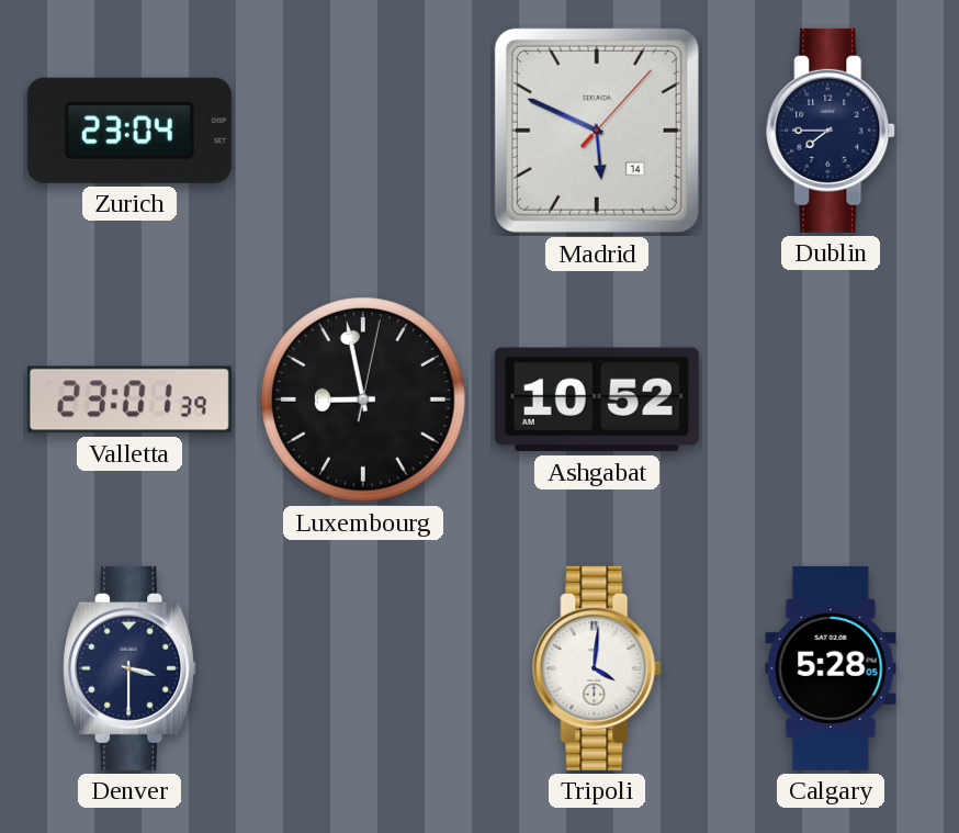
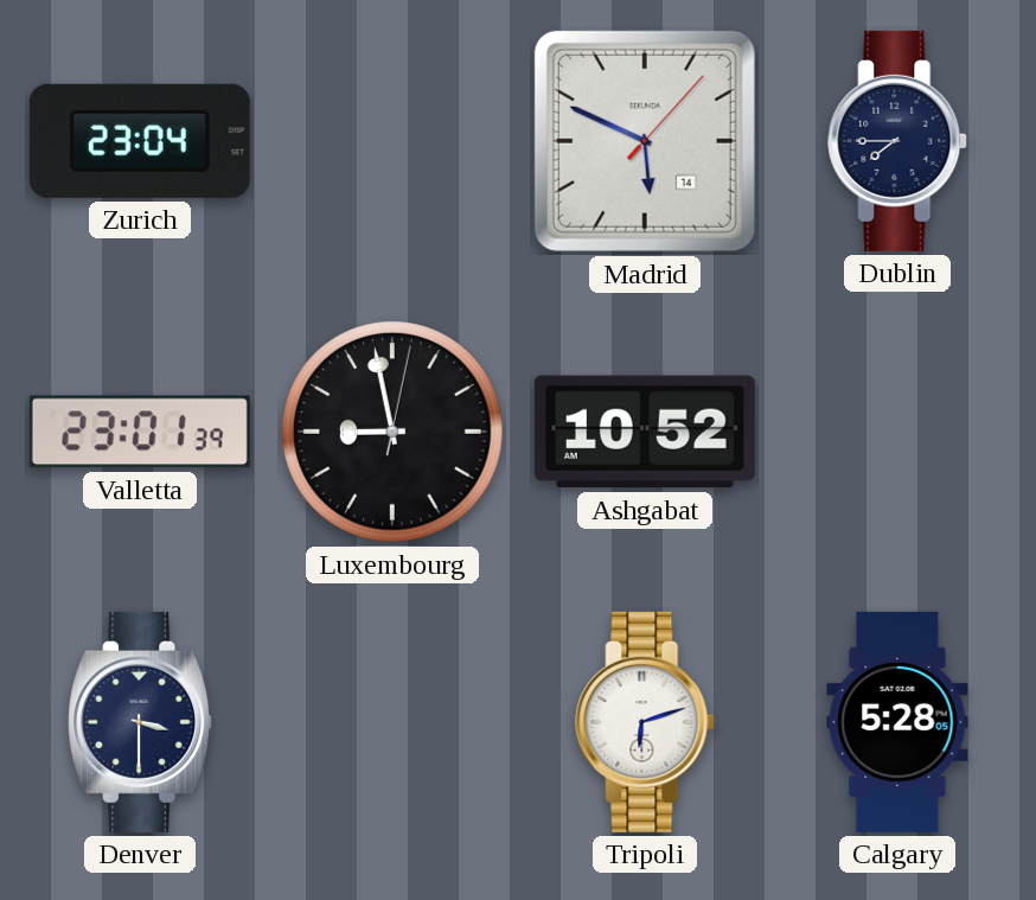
Tripoli: 4:01 -> 6:12
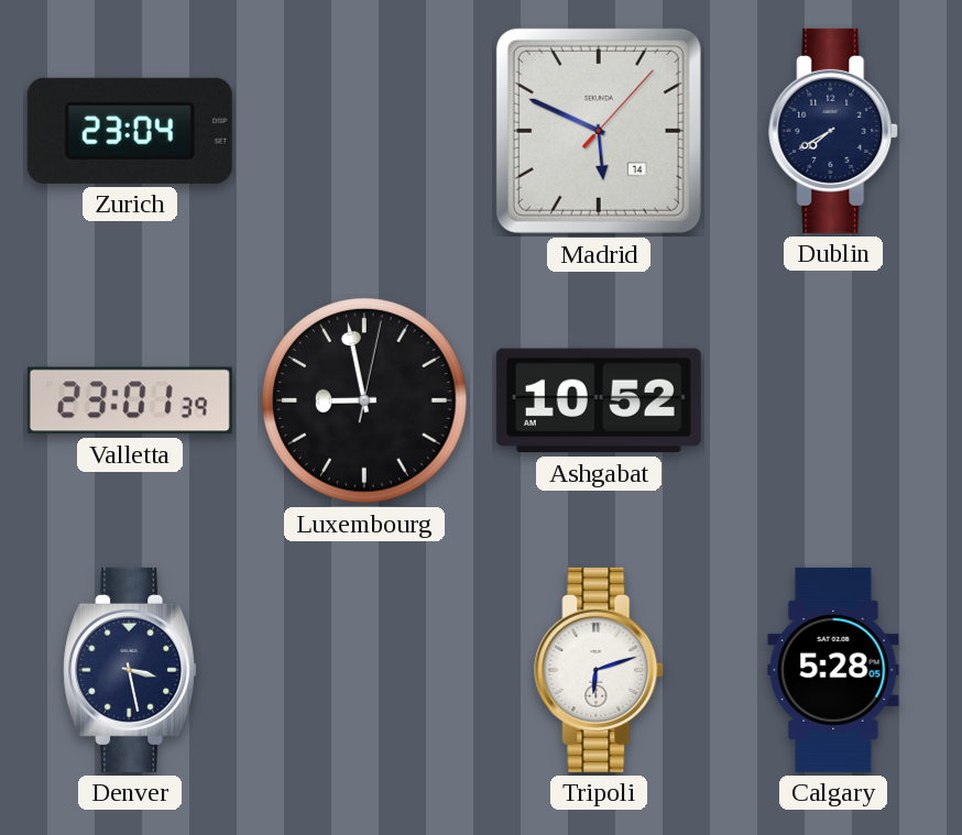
Dublin: 7:45 -> 7:40
Denver: 3:30 -> 3:28
